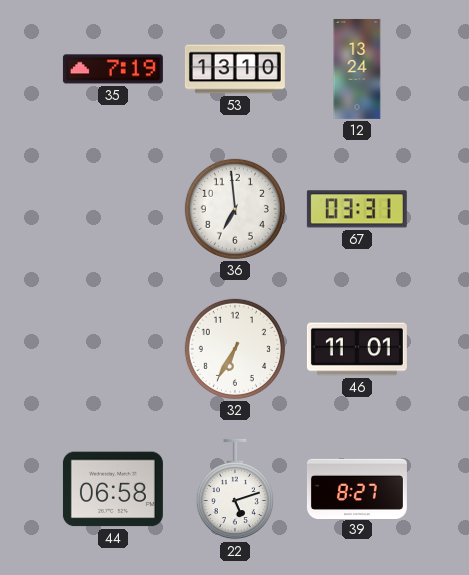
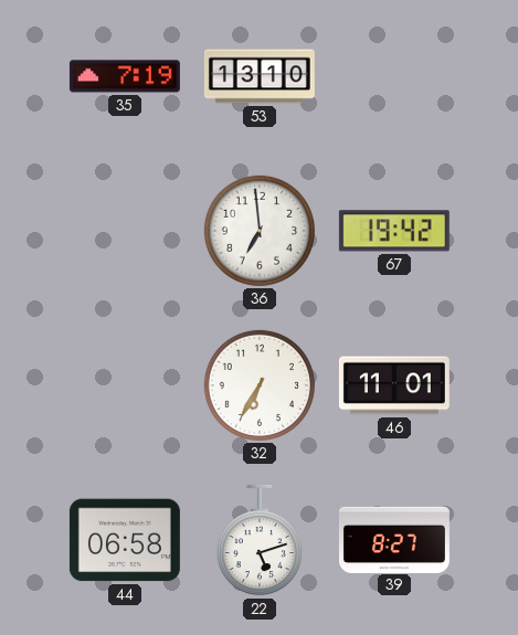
12: 13:24 -> none
67: 03:31 -> 19:42
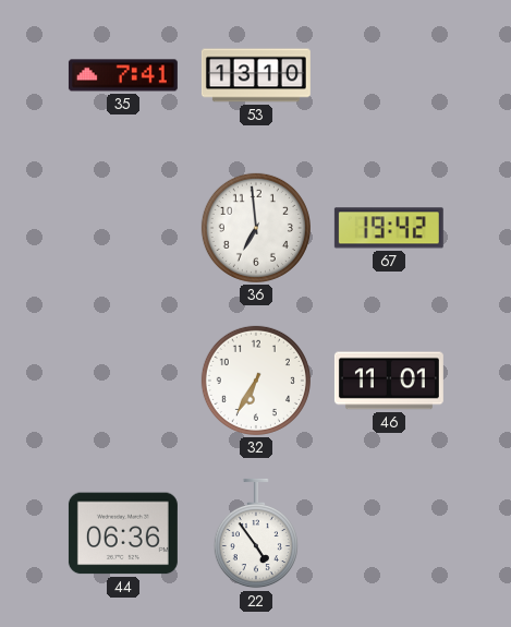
35: 7:19 -> 7:41
44: 06:58 -> 06:36
22: 5:12 -> 4:54
39: 8:27 -> none
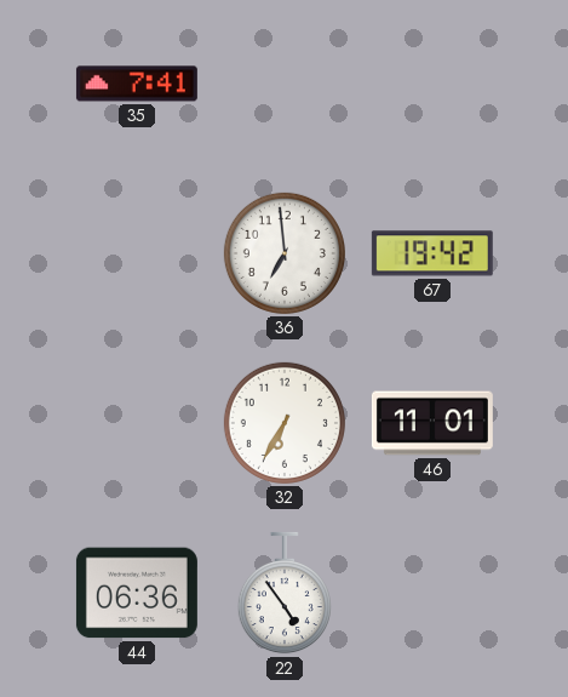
53: 13:10 -> none
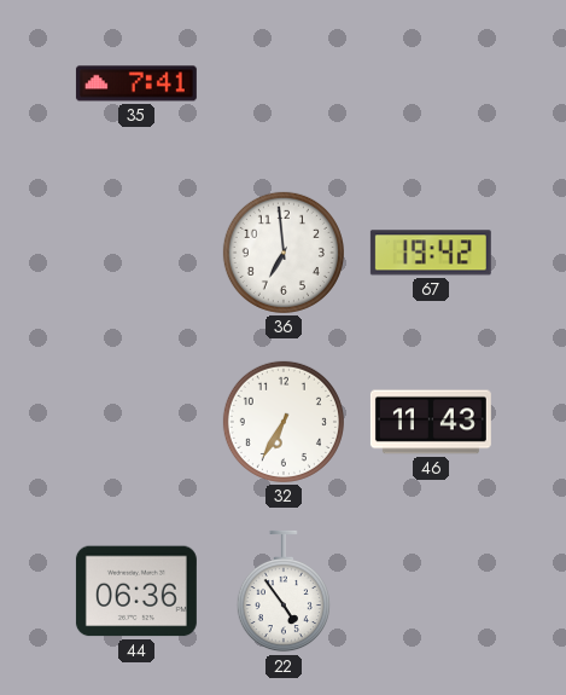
46: 11:01 -> 11:43
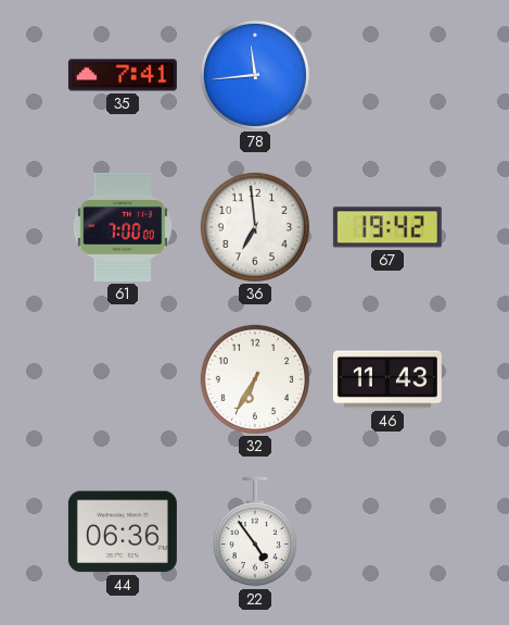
78: none -> 11:44
61: none -> 7:00
